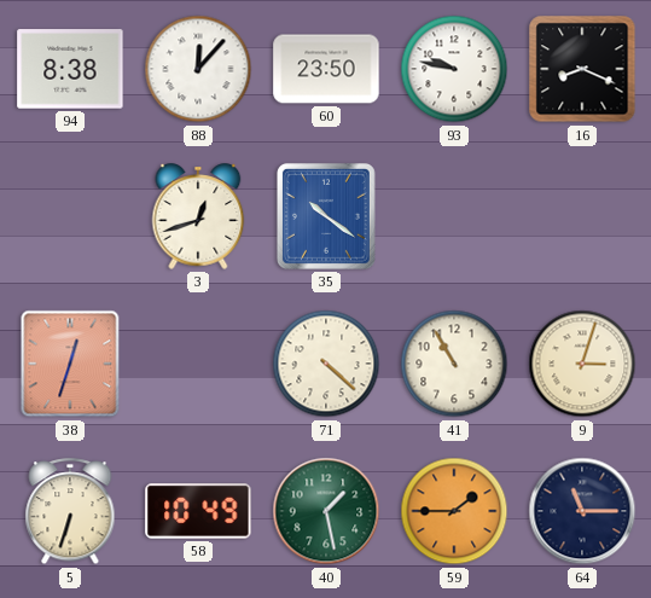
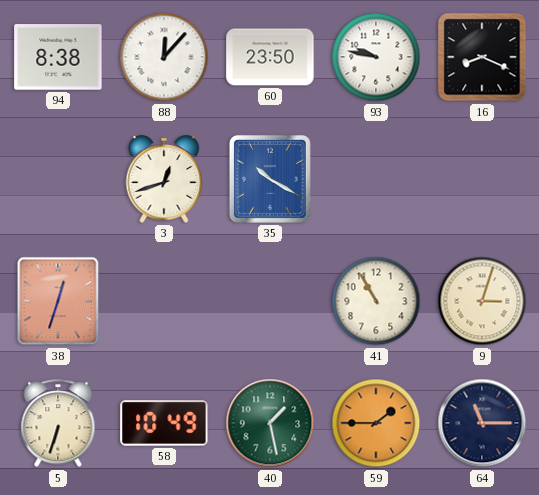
35: 10:21 -> 10:20
71: 4:22 -> none
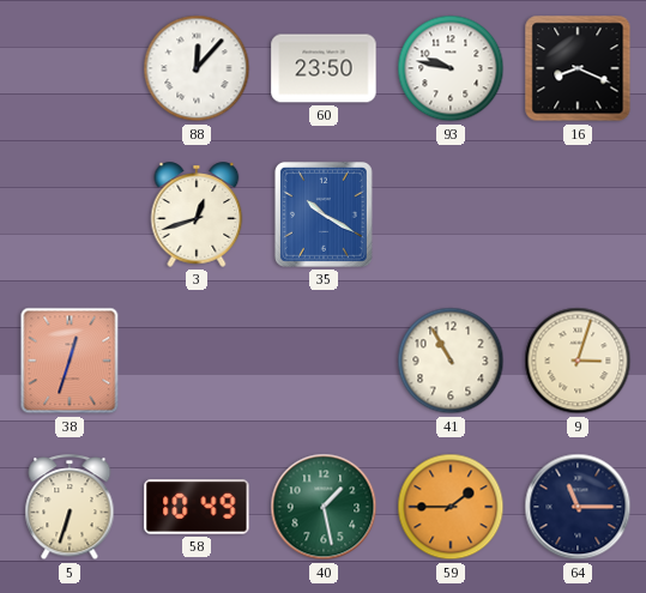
94: 8:38 -> none
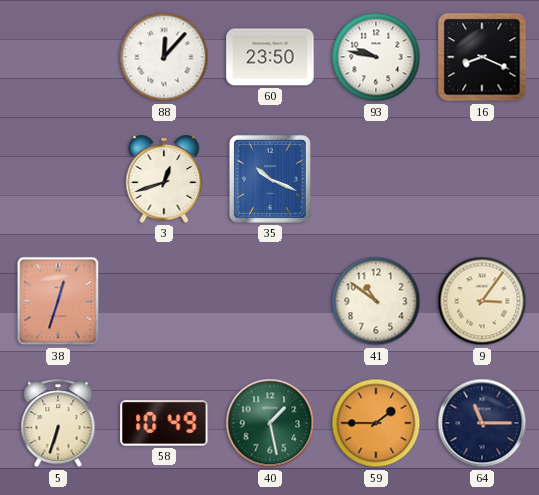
35: 10:20 -> 10:19
41: 10:55 -> 10:51
9: 3:03 -> 3:06
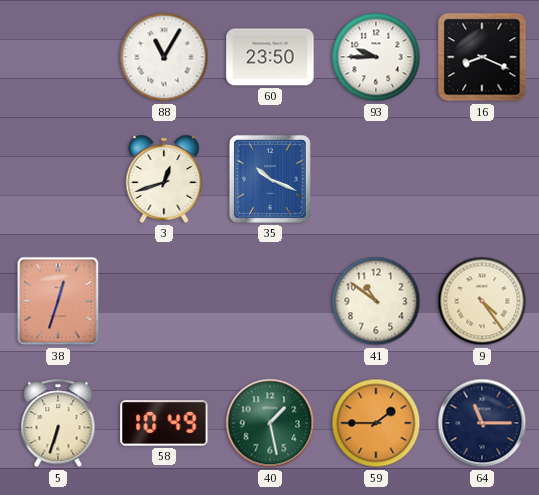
88: 12:07 -> 11:05
93: 9:47 -> 9:45
9: 3:06 -> 4:24
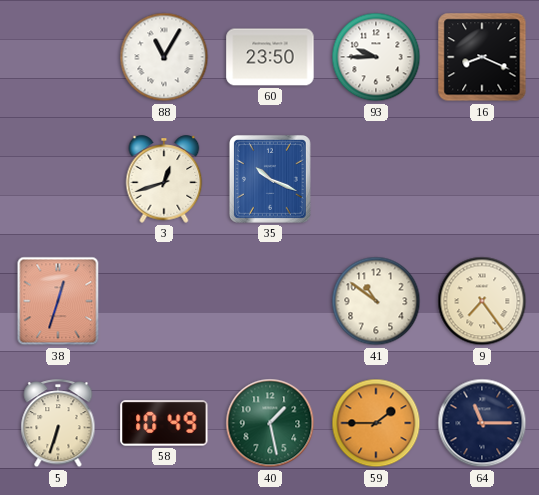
9: 4:24 -> 7:24
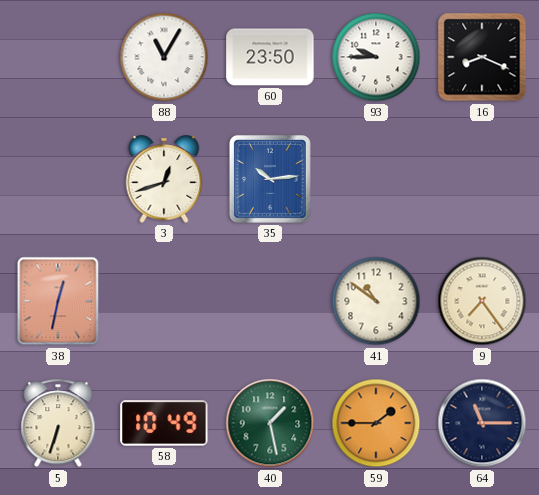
35: 10:19 -> 10:14
38: 12:33 -> 12:32
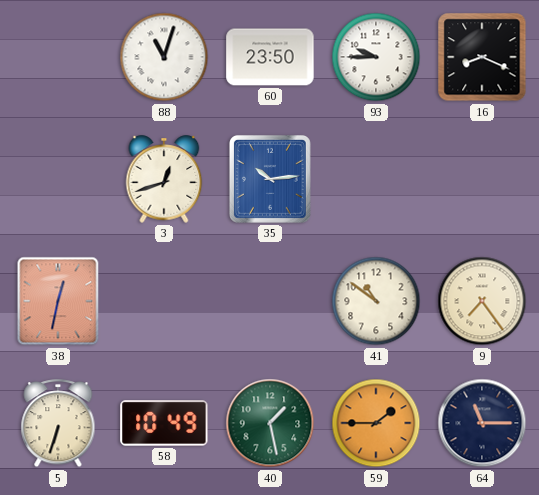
88: 11:05 -> 11:03
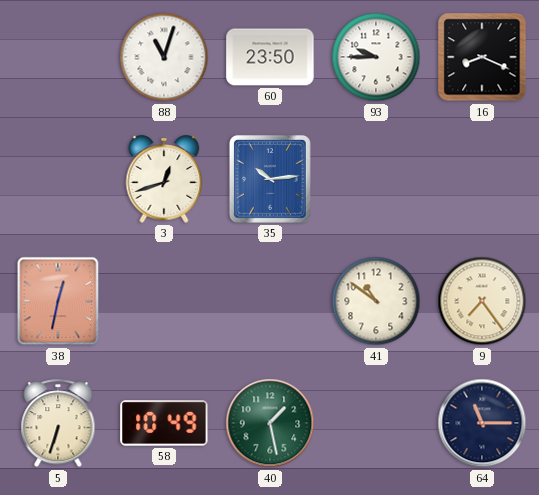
59: 1:45 -> none
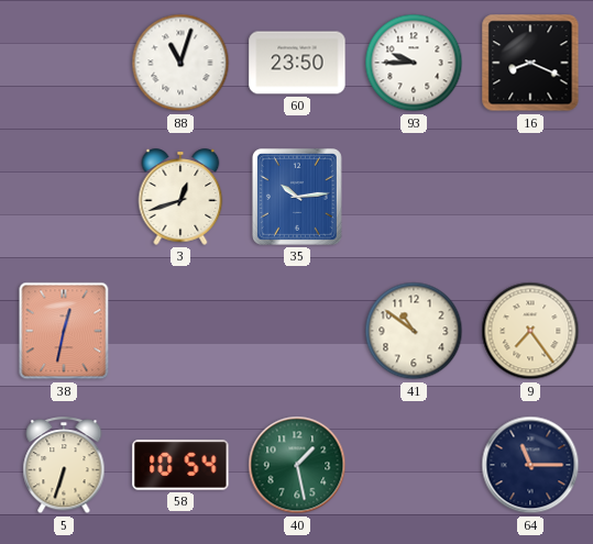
58: 10:49 -> 10:54
